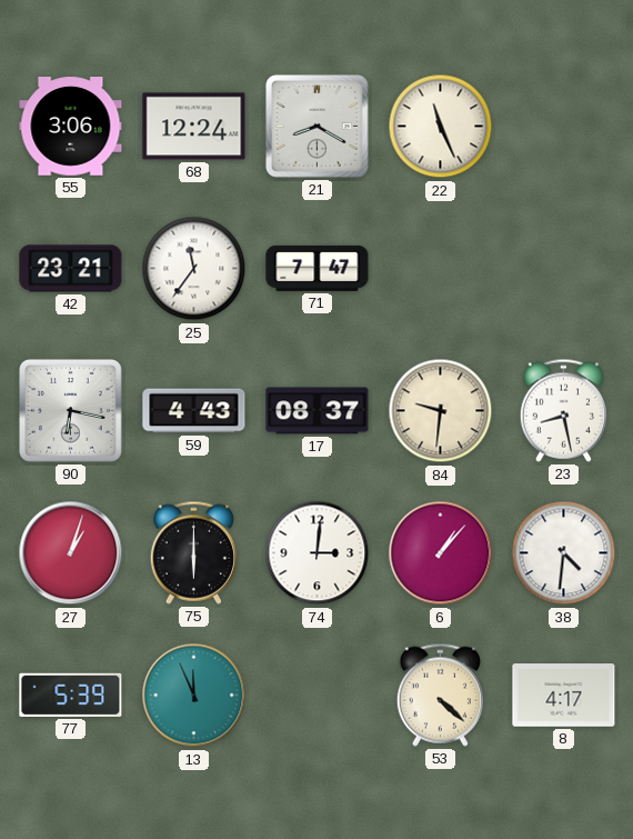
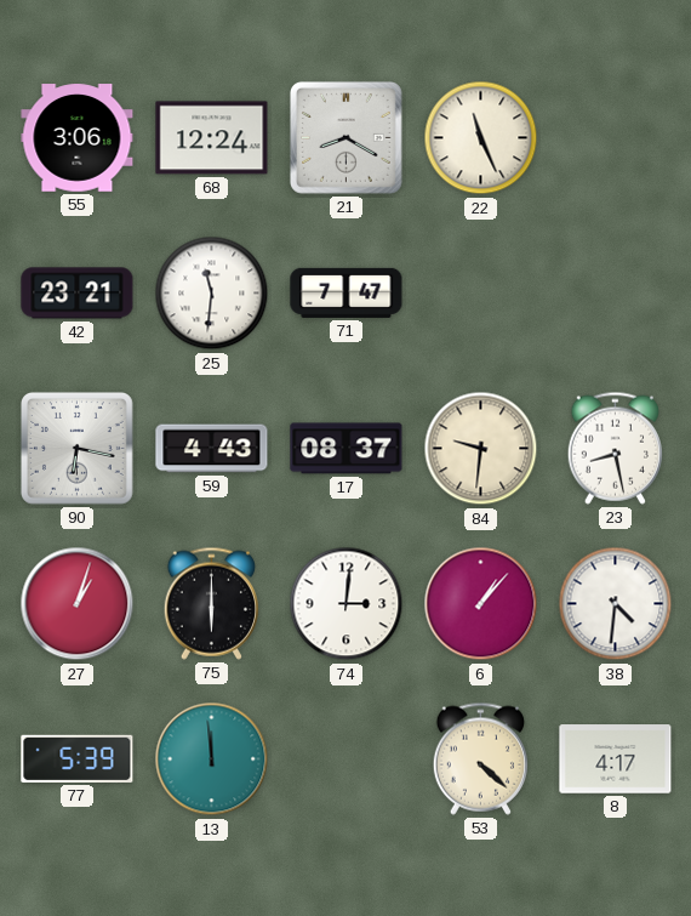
25: 11:36 -> 11:31
13: 11:56 -> 11:59
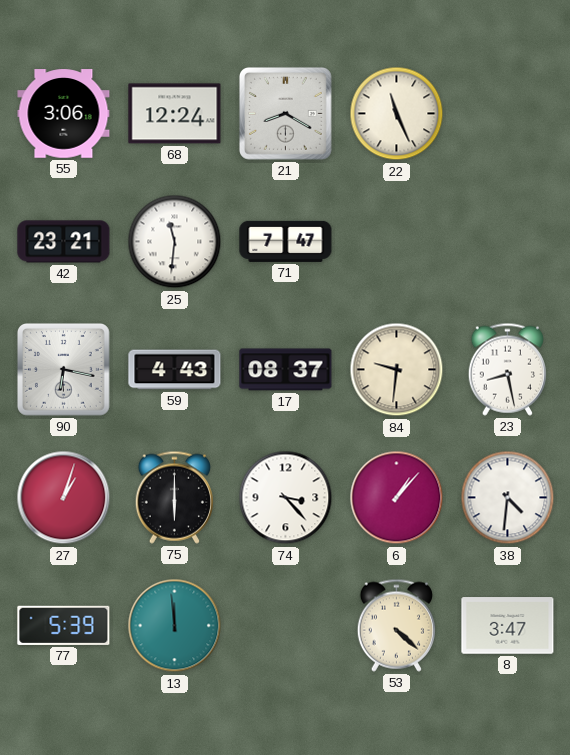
74: 3:01 -> 3:23
8: 4:17 -> 3:47
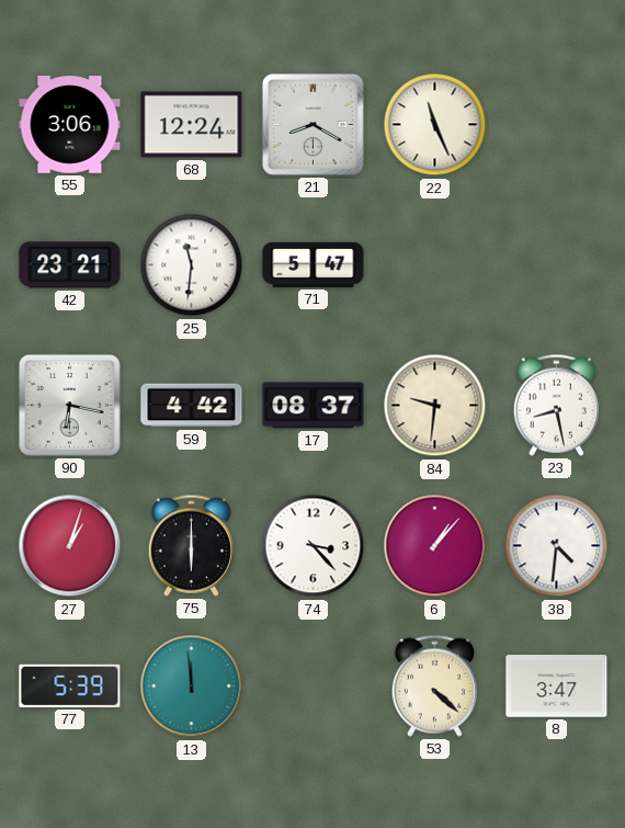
71: 7:47 -> 5:47
59: 4:43 -> 4:42
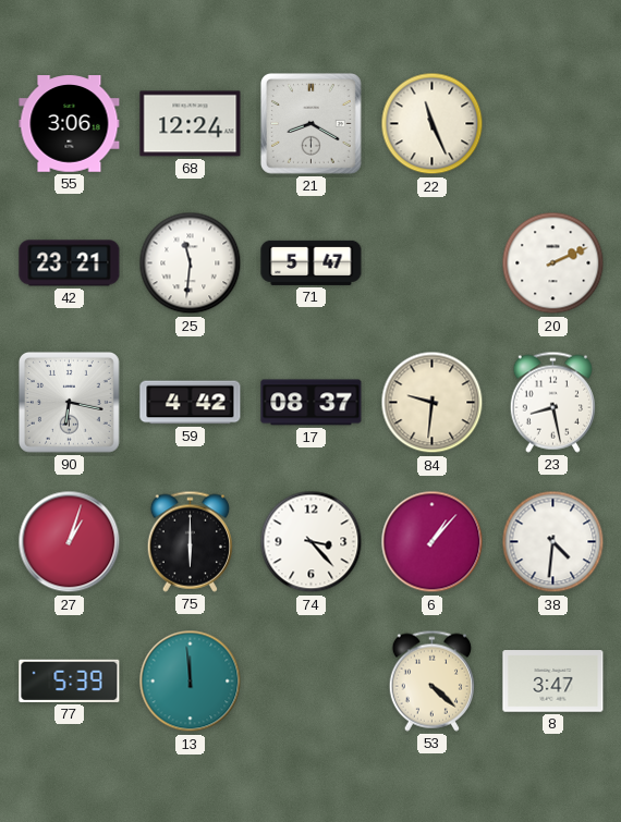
20: none -> 2:11
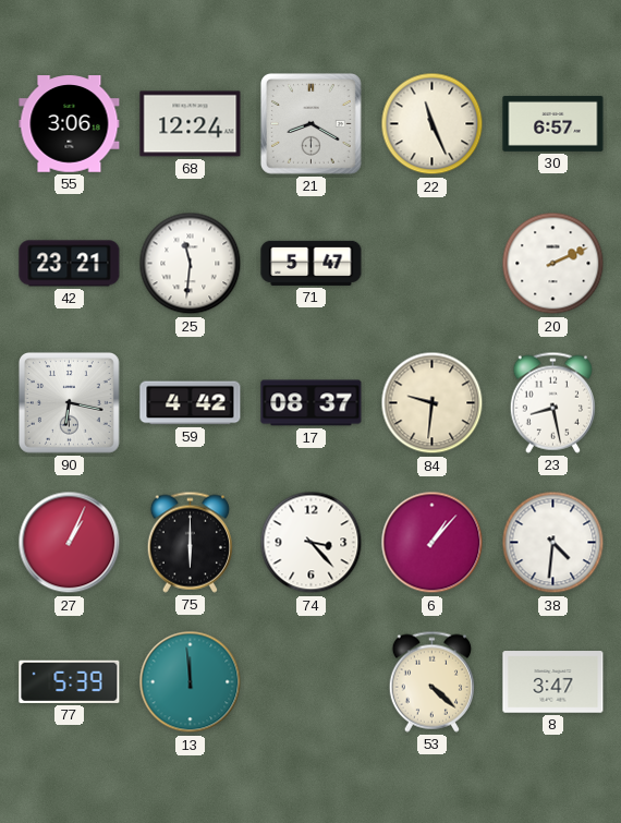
30: none -> 6:57
27: 1:03 -> 1:04
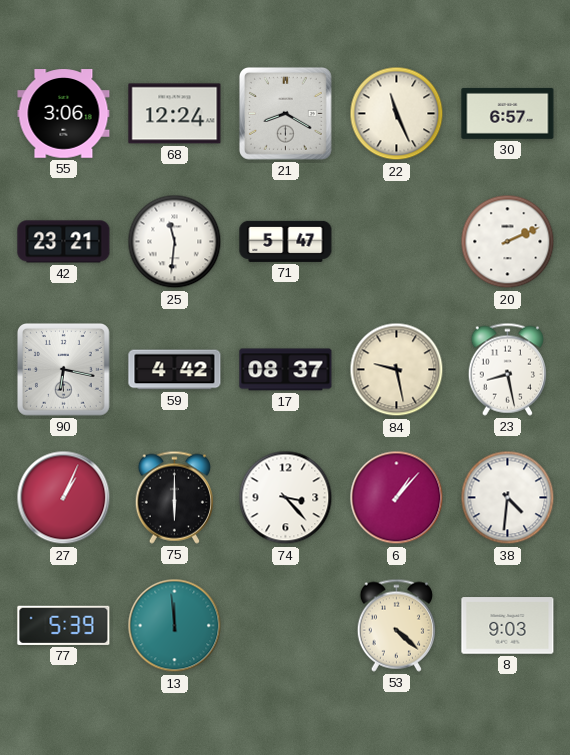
84: 9:31 -> 9:28
8: 3:47 -> 9:03
